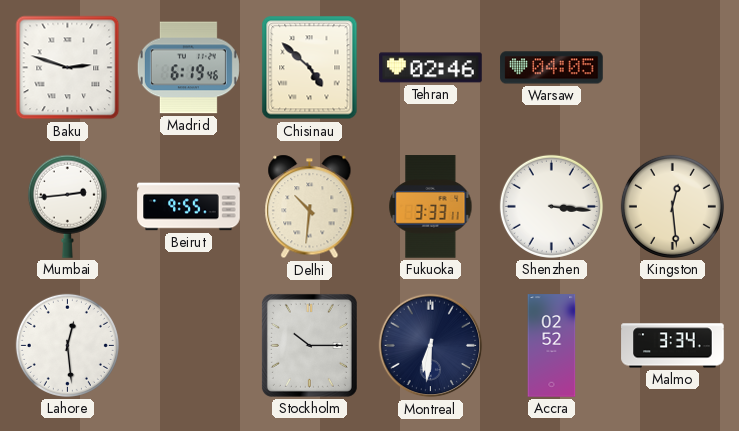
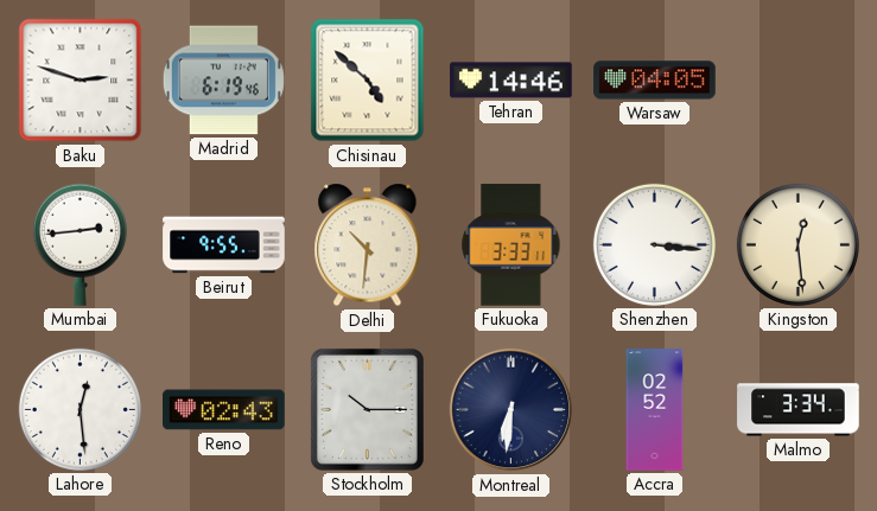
Tehran: 02:46 -> 14:46
Reno: none -> 02:43
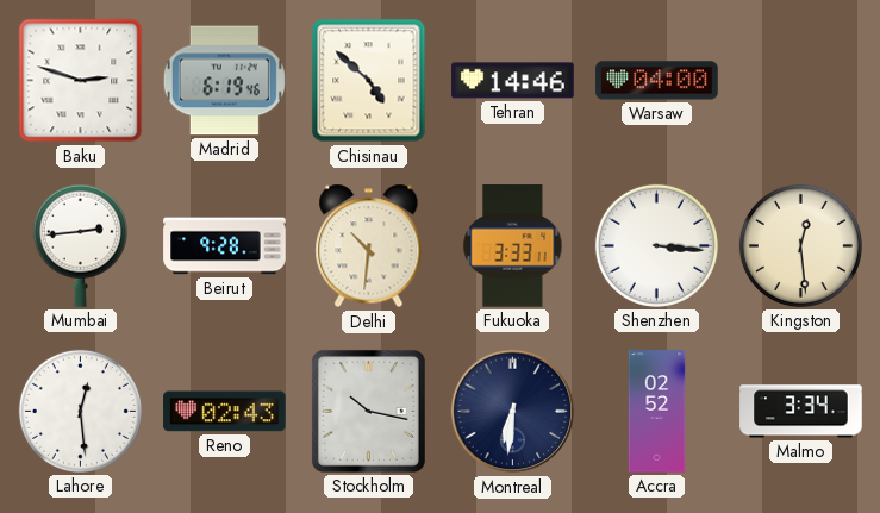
Warsaw: 04:05 -> 04:00
Beirut: 9:55 -> 9:28
Stockholm: 10:15 -> 10:17
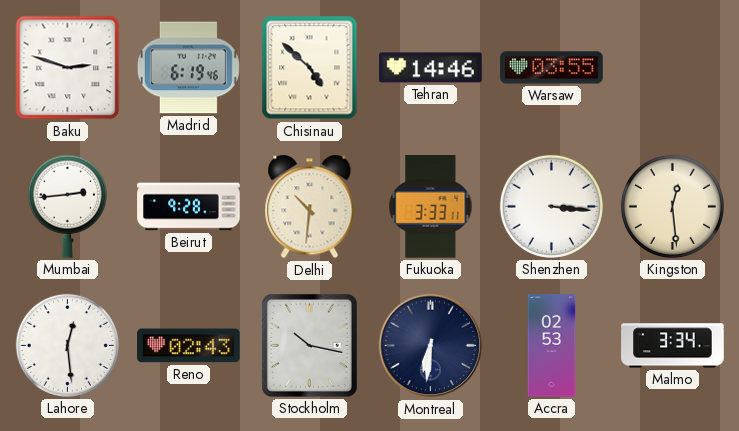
Warsaw: 04:00 -> 03:55
Accra: 02:52 -> 02:53
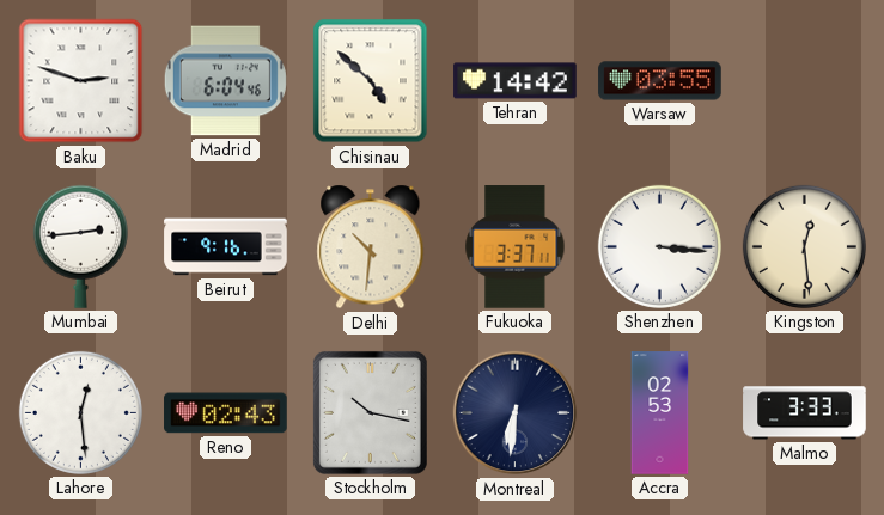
Madrid: 6:19 -> 6:04
Tehran: 14:46 -> 14:42
Beirut: 9:28 -> 9:16
Fukuoka: 3:33 -> 3:37
Malmo: 3:34 -> 3:33
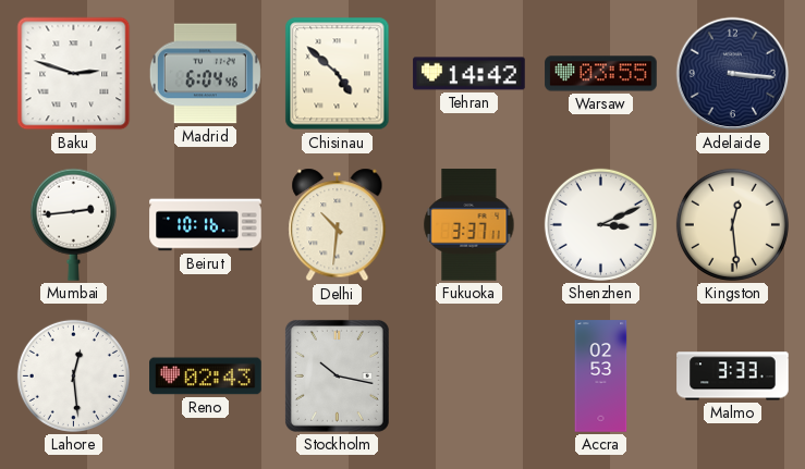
Adelaide: none -> 3:16
Beirut: 9:16 -> 10:16
Shenzhen: 3:16 -> 3:11
Montreal: 6:31 -> none
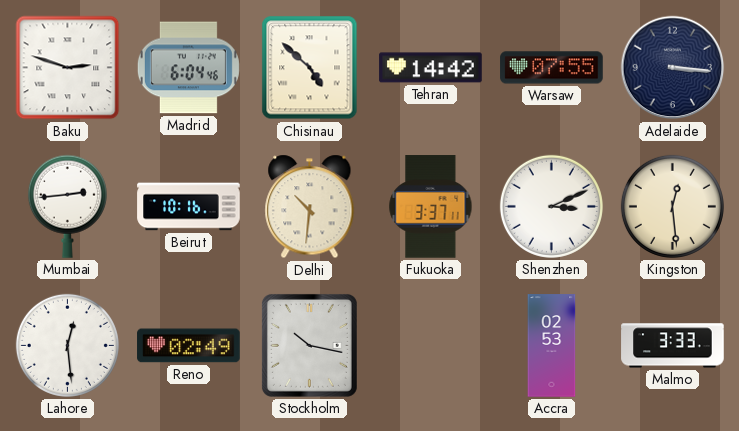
Warsaw: 03:55 -> 07:55
Reno: 02:43 -> 02:49
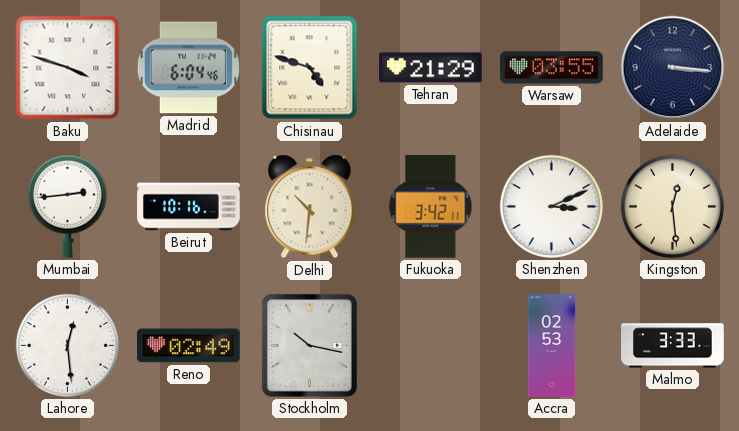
Baku: 2:48 -> 3:48
Chisinau: 4:52 -> 4:48
Tehran: 14:42 -> 21:29
Warsaw: 07:55 -> 03:55
Fukuoka: 3:37 -> 3:42
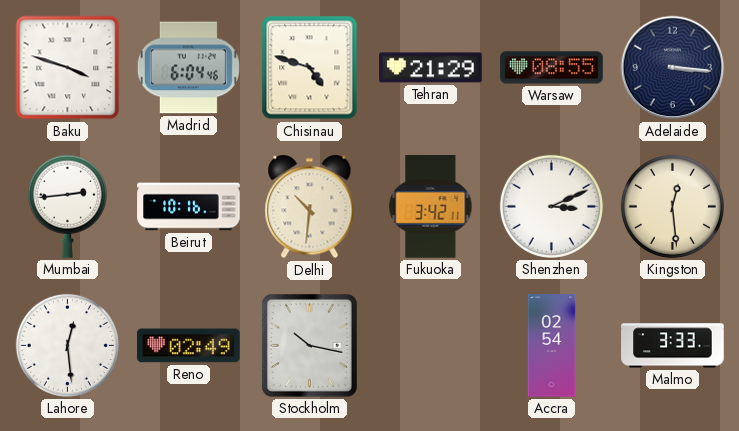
Warsaw: 03:55 -> 08:55
Accra: 02:53 -> 02:54
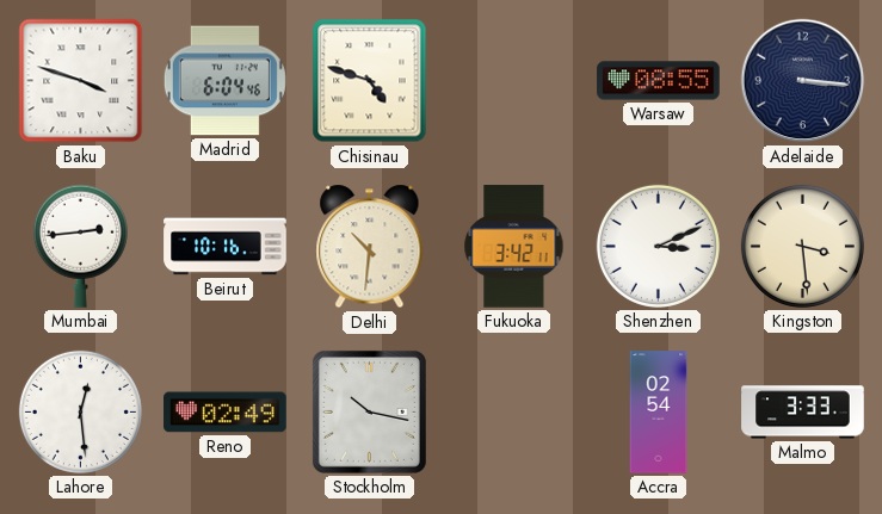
Tehran: 21:29 -> none
Kingston: 12:29 -> 3:29
